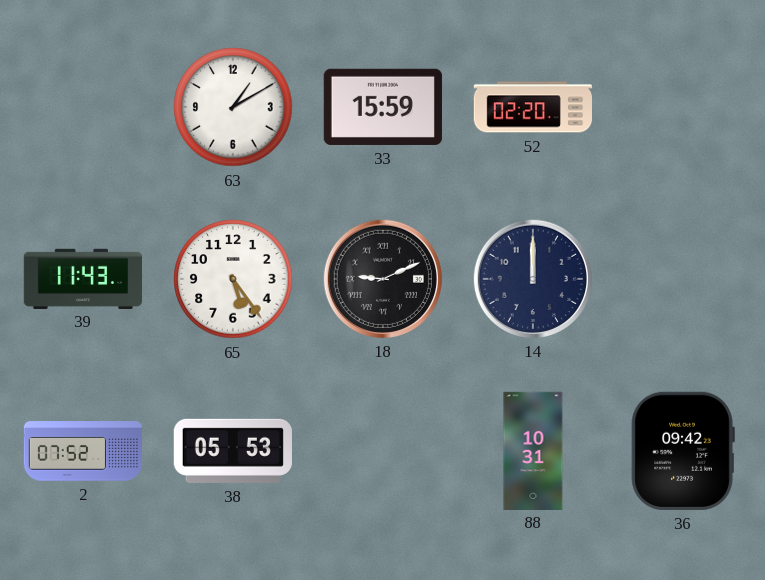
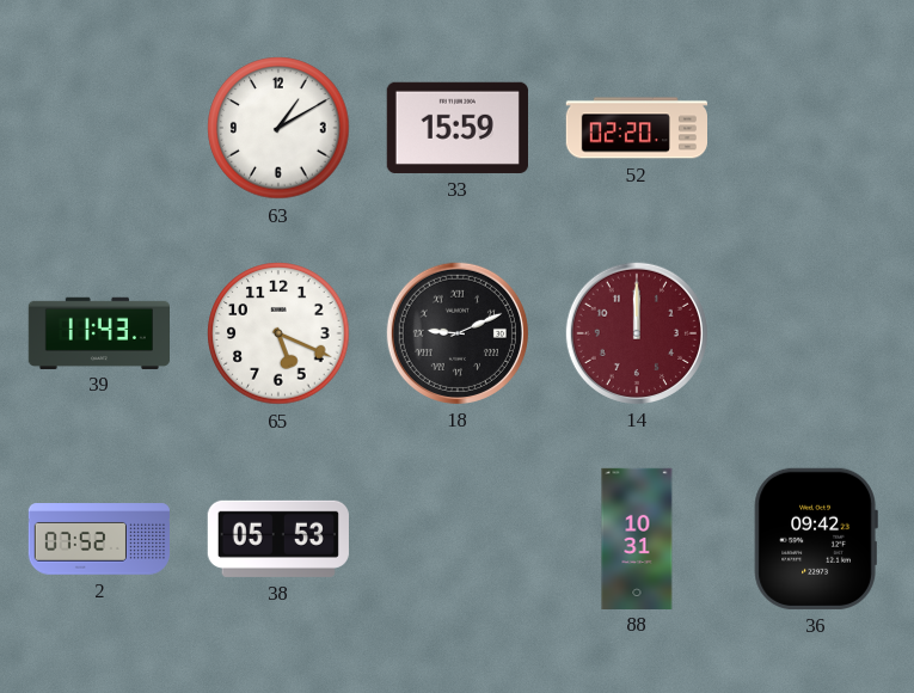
65: 5:24 -> 5:19
14 dial: navy -> burgundy
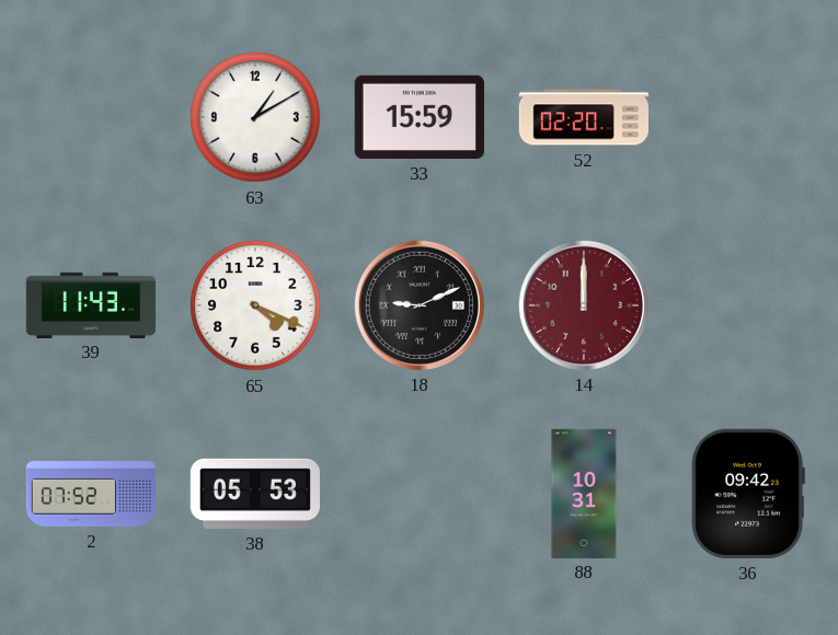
65: 5:19 -> 4:19
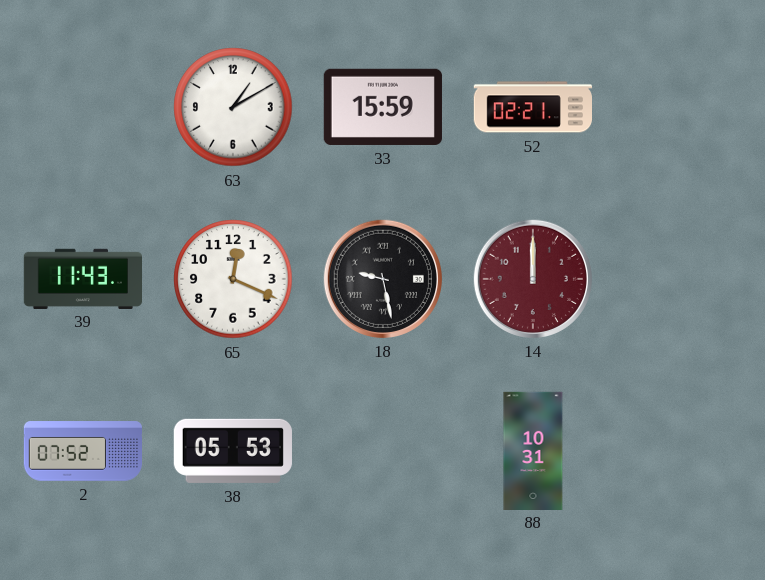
52: 02:20 -> 02:21
65: 4:19 -> 12:19
18: 9:11 -> 9:28
36: 09:42 -> none
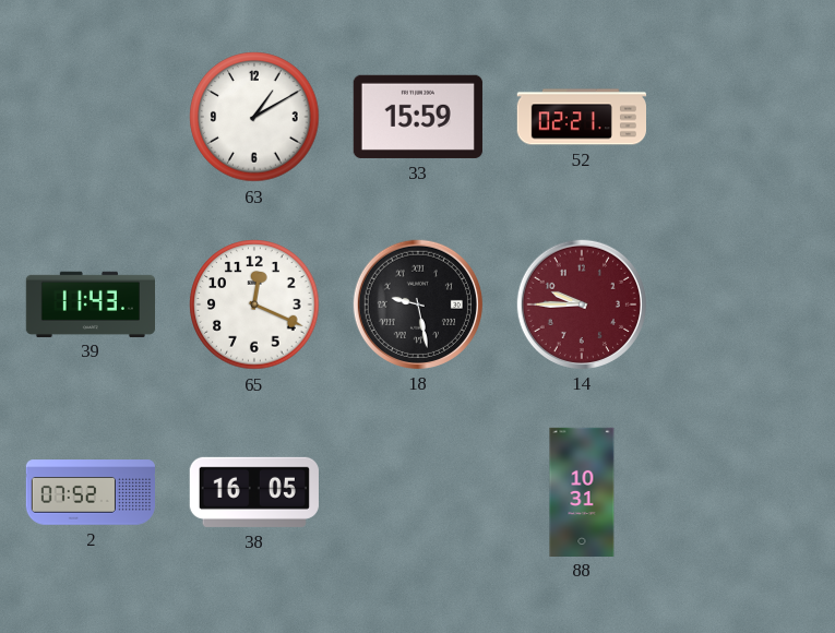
14: 12:00 -> 9:45
38: 05:53 -> 16:05
